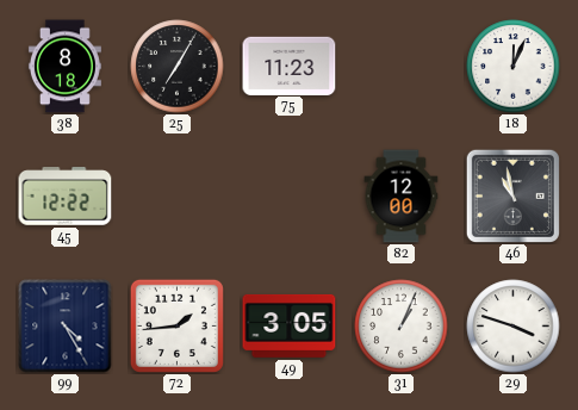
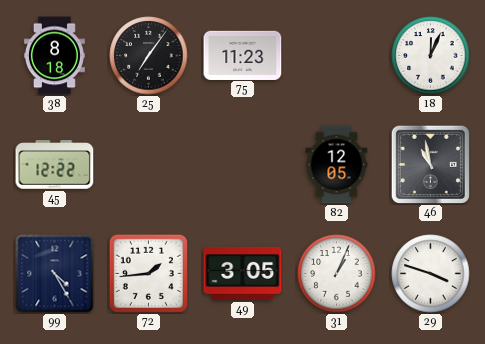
25: 7:05 -> 7:06
82: 12:00 -> 12:05
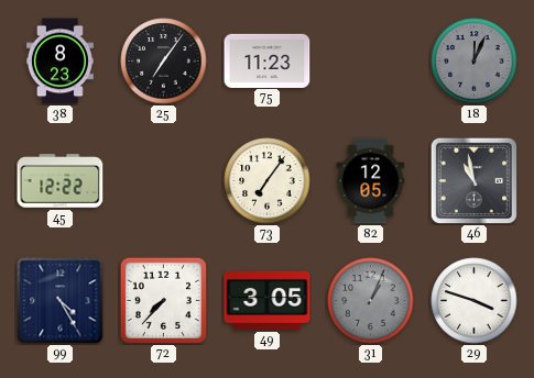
38: 8:18 -> 8:23
18 dial: white -> grey
73: none -> 7:06
72: 1:44 -> 7:37
31 dial: white -> grey
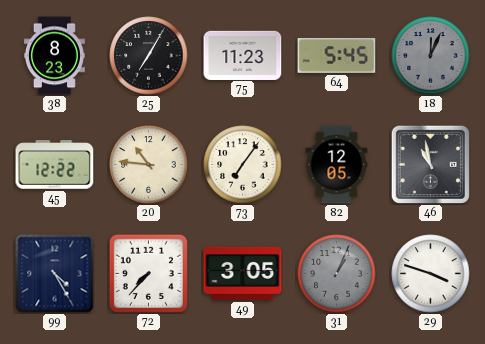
25: 7:06 -> 7:05
64: none -> 5:45
20: none -> 10:46
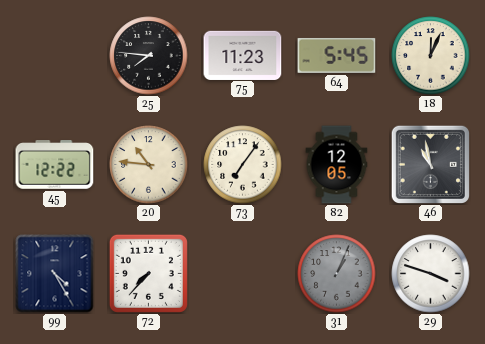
38: 8:23 -> none
25: 7:05 -> 7:46
18 dial: grey -> cream
49: 3:05 -> none
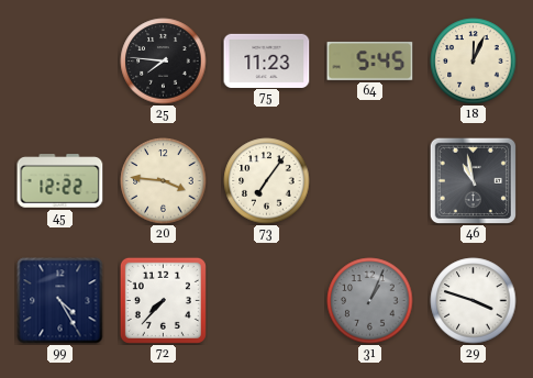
20: 10:46 -> 3:46
82: 12:05 -> none
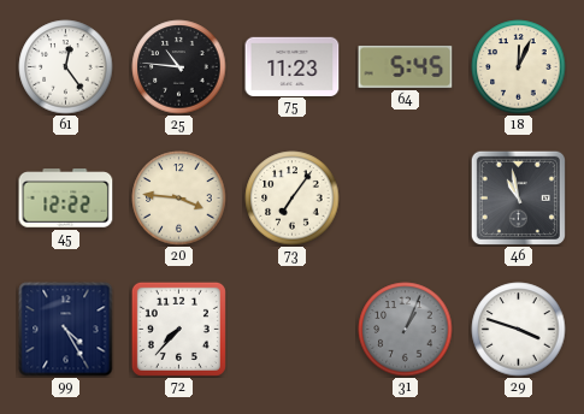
61: none -> 12:24
25: 7:46 -> 10:46
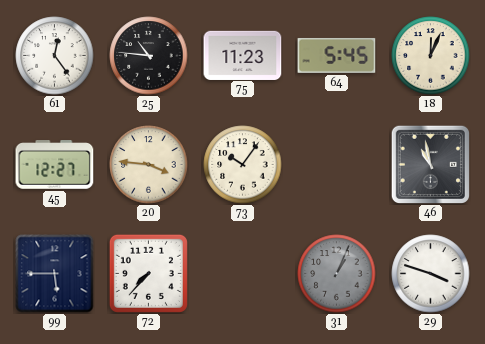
45: 12:22 -> 12:27
73: 7:06 -> 10:06
99: 4:25 -> 5:45
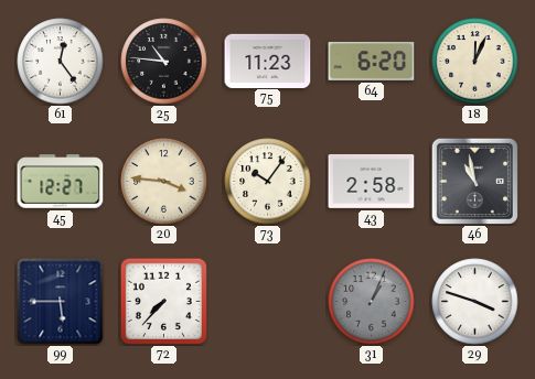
64: 5:45 -> 6:20
43: none -> 2:58
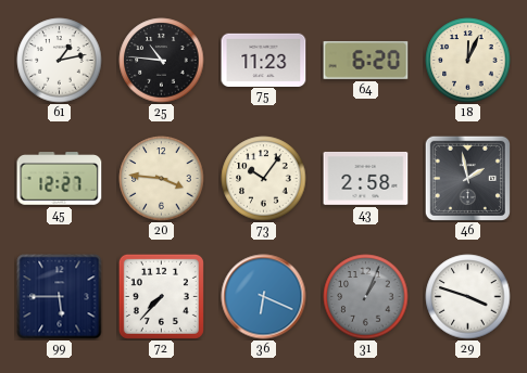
61: 12:24 -> 1:13
46: 10:58 -> 1:58
36: none -> 6:19
